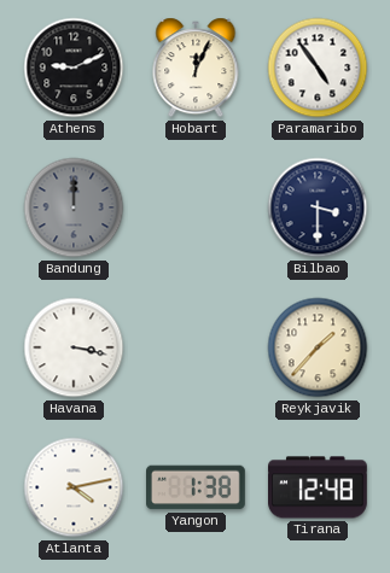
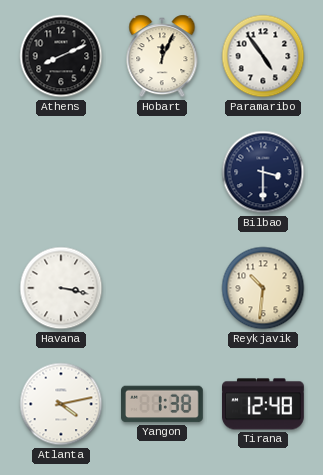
Athens: 9:11 -> 8:11
Bandung: 12:00 -> none
Reykjavik: 1:37 -> 10:31
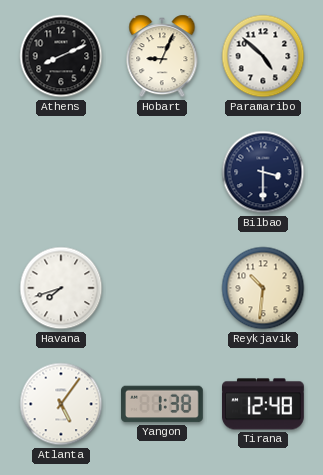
Hobart: 12:04 -> 9:04
Paramaribo: 4:54 -> 4:52
Havana: 3:17 -> 7:42
Atlanta: 4:13 -> 5:06
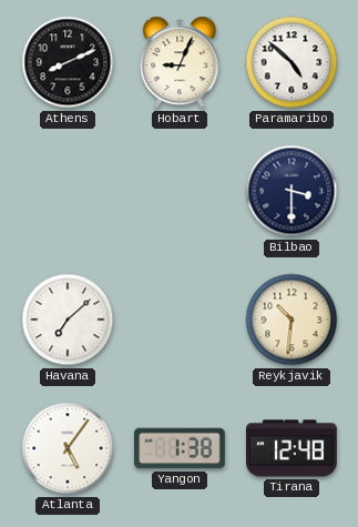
Havana: 7:42 -> 7:08
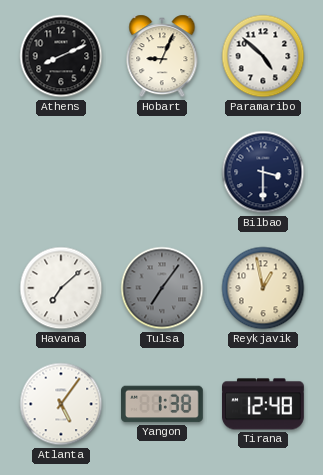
Tulsa: none -> 7:06
Reykjavik: 10:31 -> 12:58
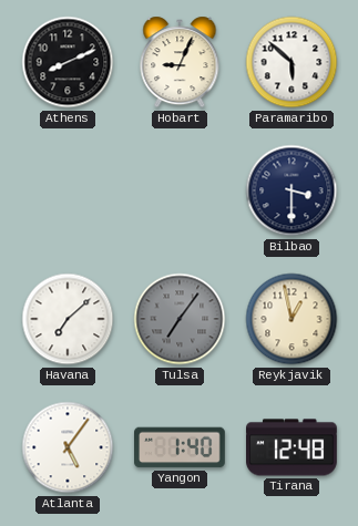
Paramaribo: 4:52 -> 5:52
Yangon: 1:38 -> 1:40
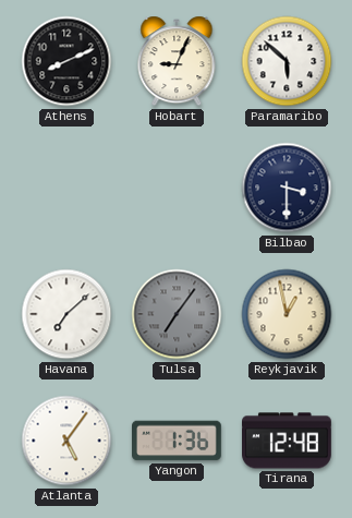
Yangon: 1:40 -> 1:36
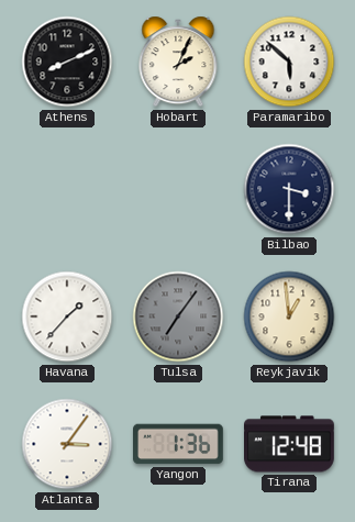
Hobart: 9:04 -> 2:04
Havana: 7:08 -> 1:37
Reykjavik: 12:58 -> 12:59
Atlanta: 5:06 -> 3:06
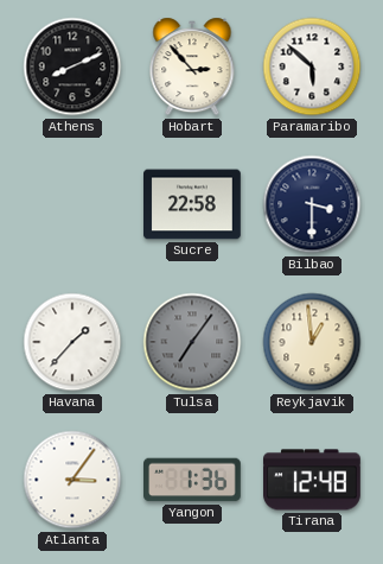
Hobart: 2:04 -> 2:53
Sucre: none -> 22:58
